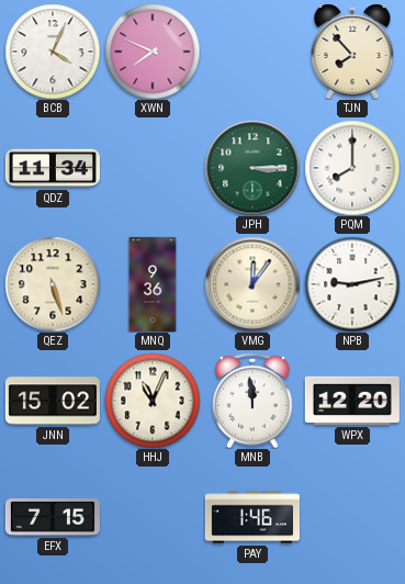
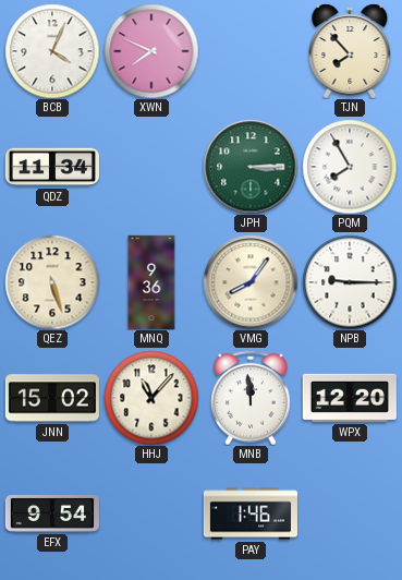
PQM: 8:00 -> 7:55
VMG: 12:06 -> 8:06
NPB: 9:13 -> 9:15
HHJ: 11:04 -> 11:07
EFX: 7:15 -> 9:54
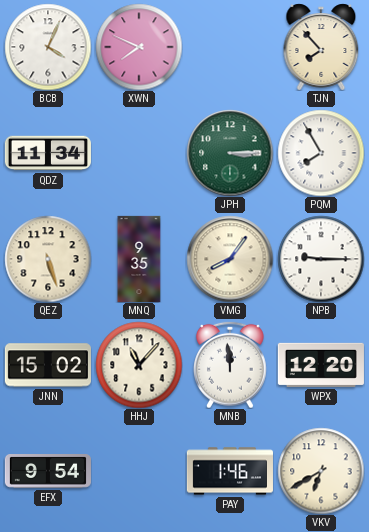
MNQ: 9:36 -> 9:35
VKV: none -> 6:40
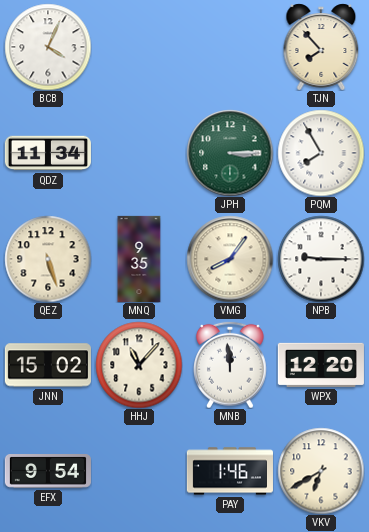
XWN: 7:49 -> none
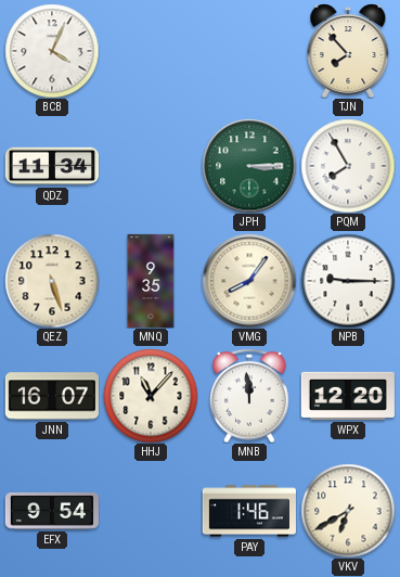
JNN: 15:02 -> 16:07
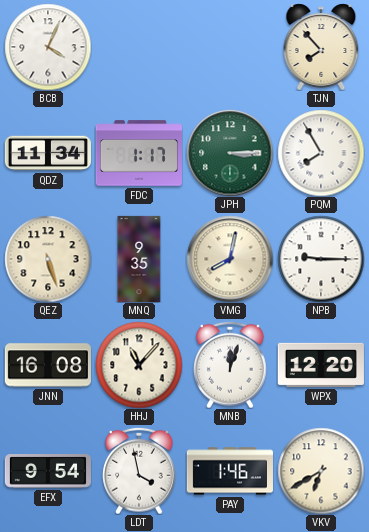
FDC: none -> 1:17
VMG: 8:06 -> 8:02
JNN: 16:07 -> 16:08
MNB: 11:59 -> 12:03
LDT: none -> 3:58
